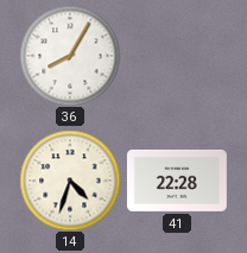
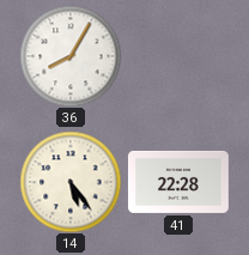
14: 4:33 -> 5:24
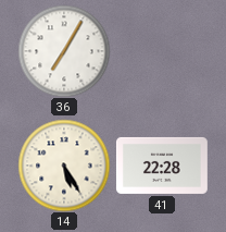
36: 8:05 -> 7:05
14: 5:24 -> 5:25
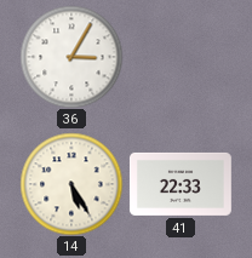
36: 7:05 -> 3:05
41: 22:28 -> 22:33
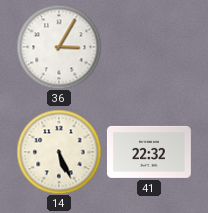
14: 5:25 -> 5:26
41: 22:33 -> 22:32
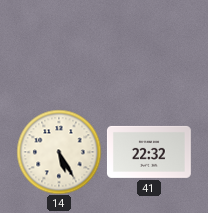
36: 3:05 -> none
14: 5:26 -> 5:25
